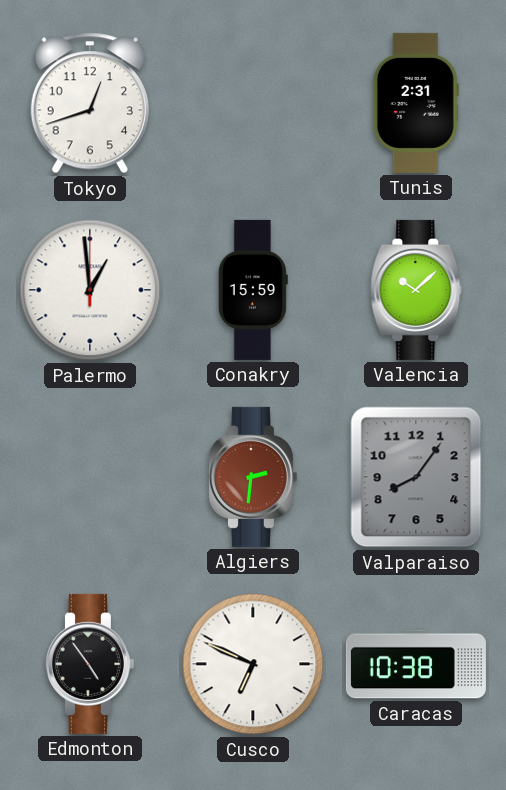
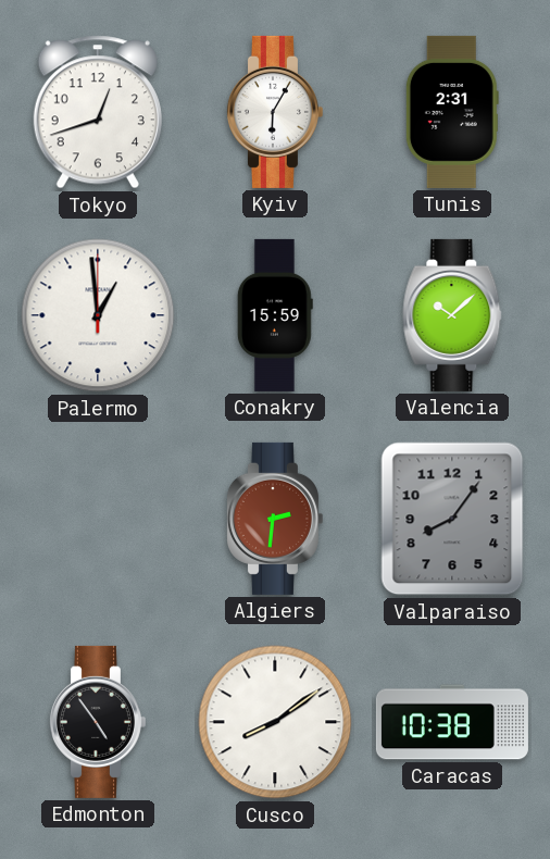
Kyiv: none -> 6:05
Cusco: 6:49 -> 8:09
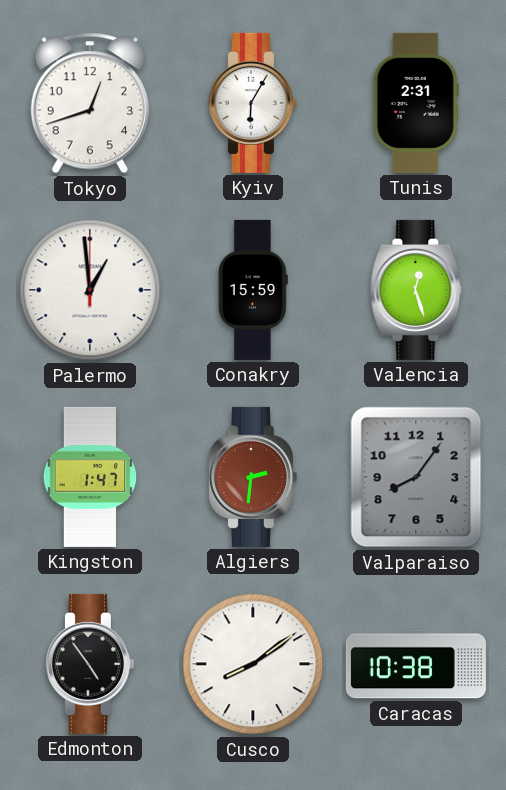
Valencia: 10:08 -> 12:27
Kingston: none -> 1:47
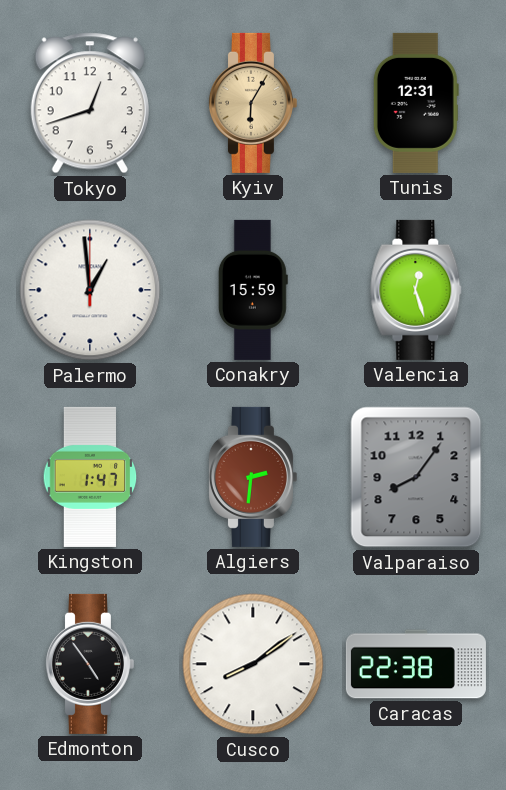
Kyiv dial: white -> champagne
Tunis: 2:31 -> 12:31
Caracas: 10:38 -> 22:38
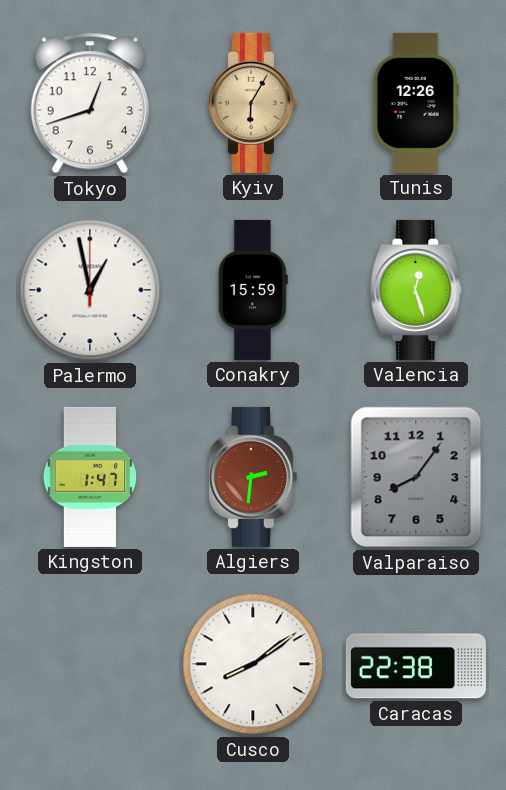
Tunis: 12:31 -> 12:26
Palermo: 12:59 -> 12:58
Edmonton: 4:54 -> none
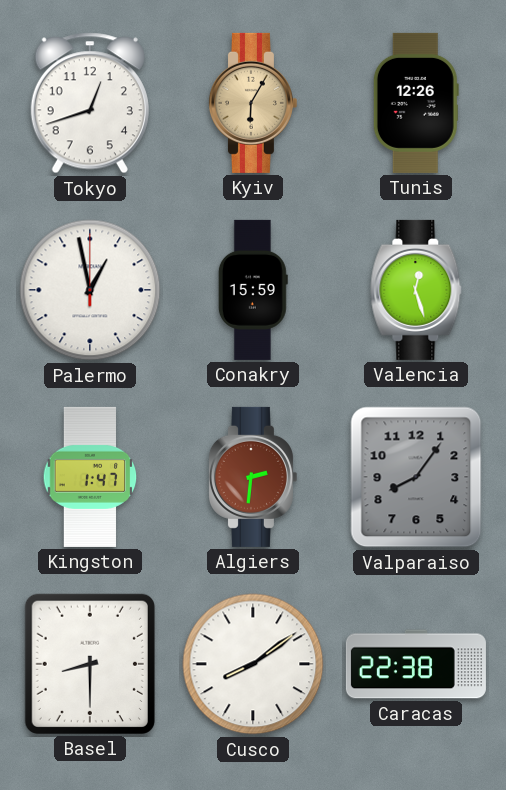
Basel: none -> 8:30
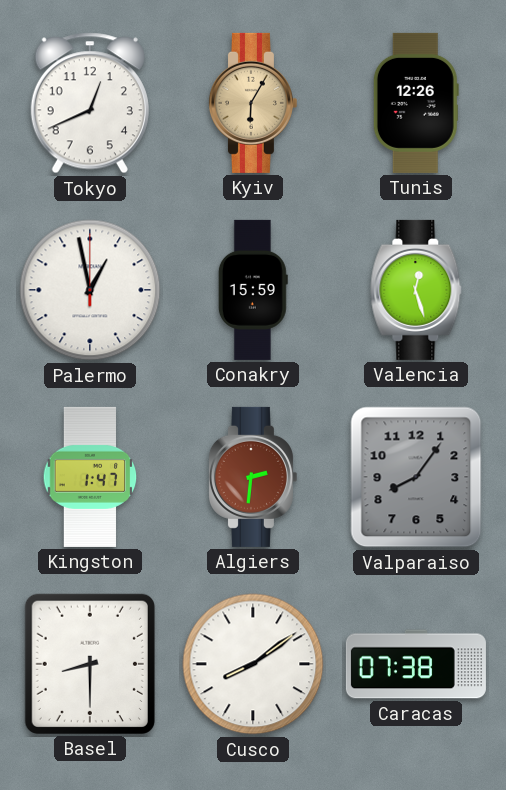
Tokyo: 12:42 -> 12:41
Caracas: 22:38 -> 07:38
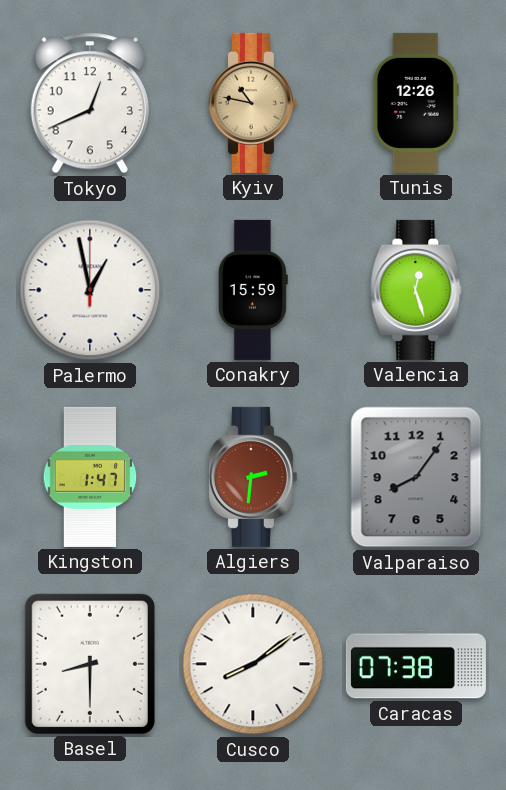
Kyiv: 6:05 -> 10:47
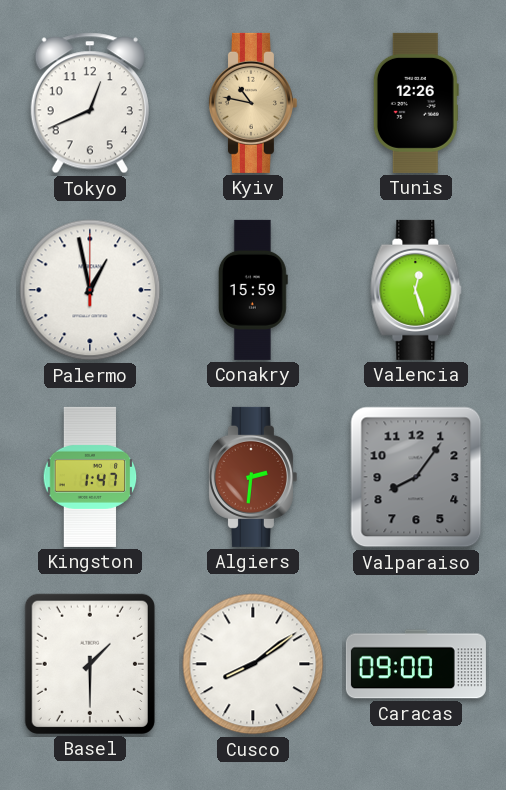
Basel: 8:30 -> 1:30
Caracas: 07:38 -> 09:00
